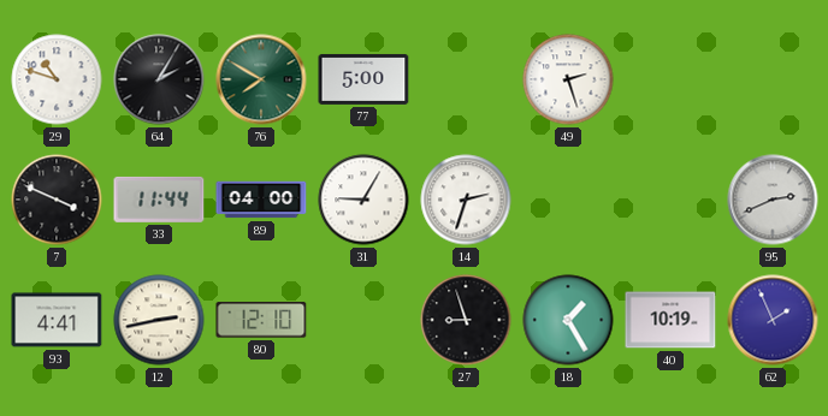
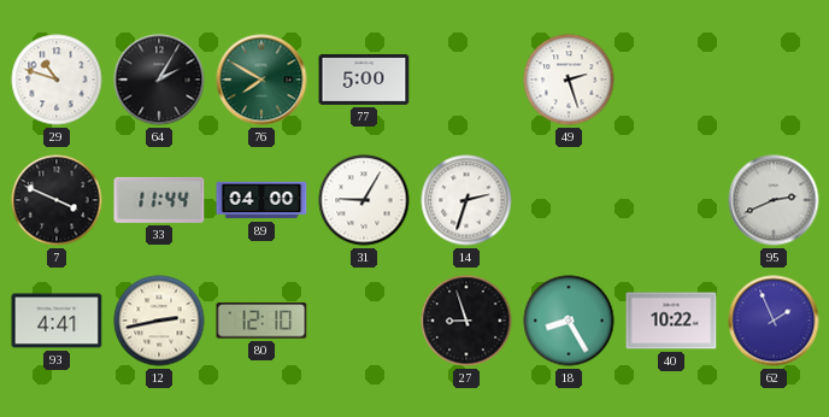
18: 1:25 -> 8:25
40: 10:19 -> 10:22
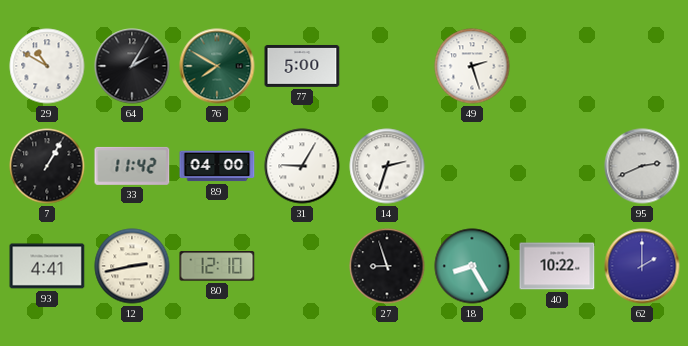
29: 10:48 -> 10:50
7: 3:49 -> 1:05
33: 11:44 -> 11:42
62: 1:56 -> 2:00
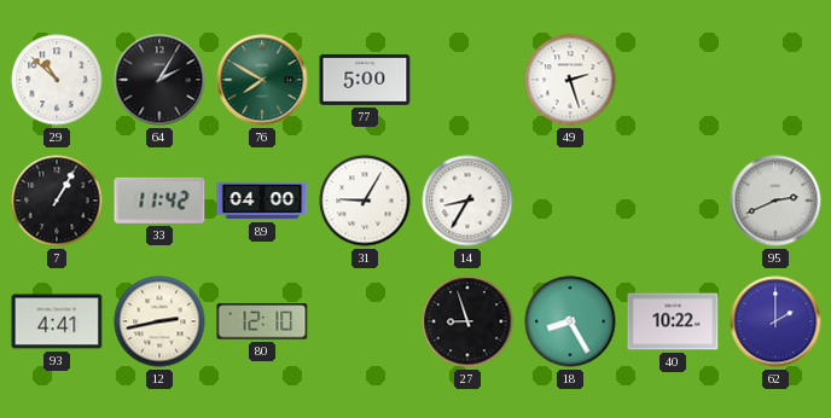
29: 10:50 -> 10:52
14: 2:33 -> 8:35
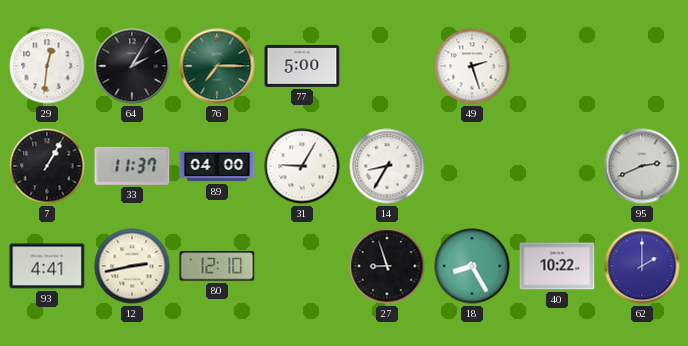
29: 10:52 -> 12:31
76: 7:50 -> 7:15
33: 11:42 -> 11:37
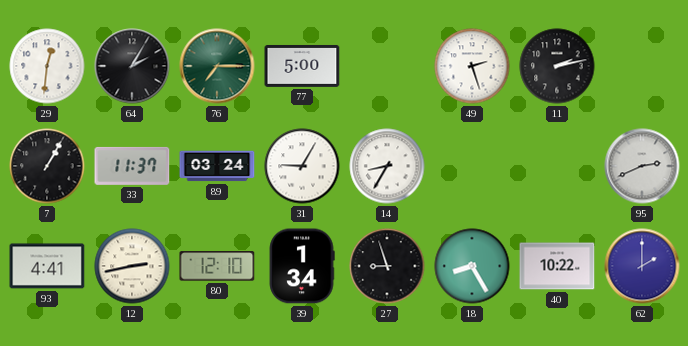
11: none -> 2:13
89: 04:00 -> 03:24
39: none -> 1:34
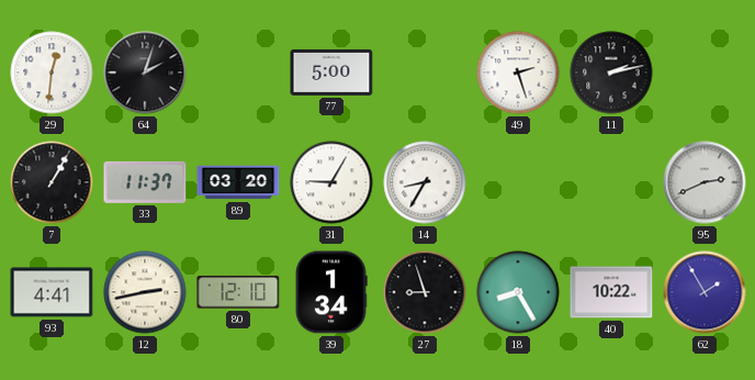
64: 2:05 -> 2:03
76: 7:15 -> none
89: 03:24 -> 03:20
62: 2:00 -> 1:55
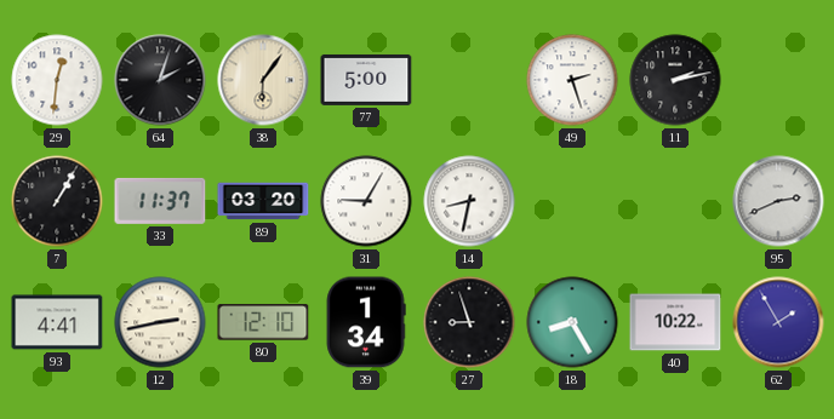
38: none -> 6:06
14: 8:35 -> 8:32
